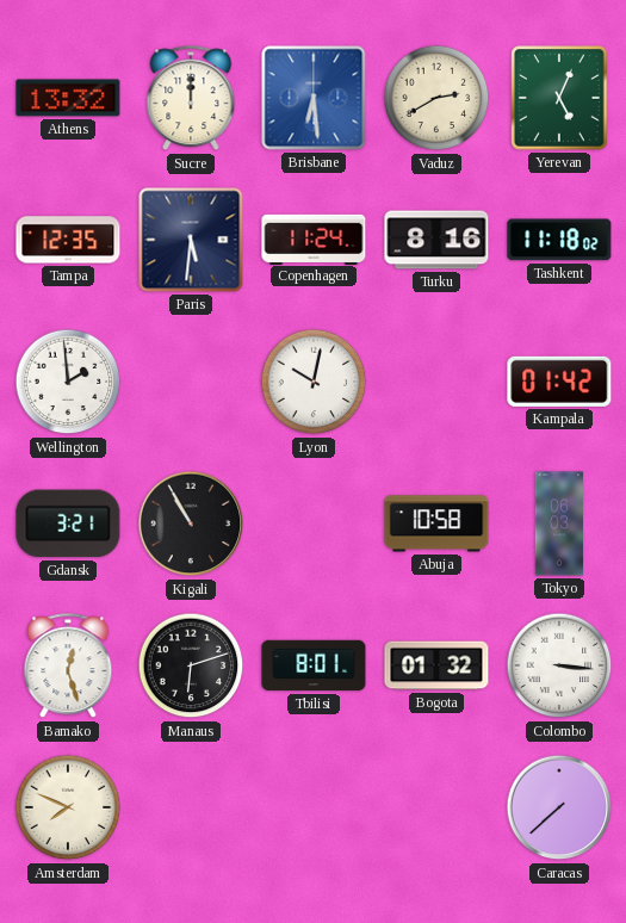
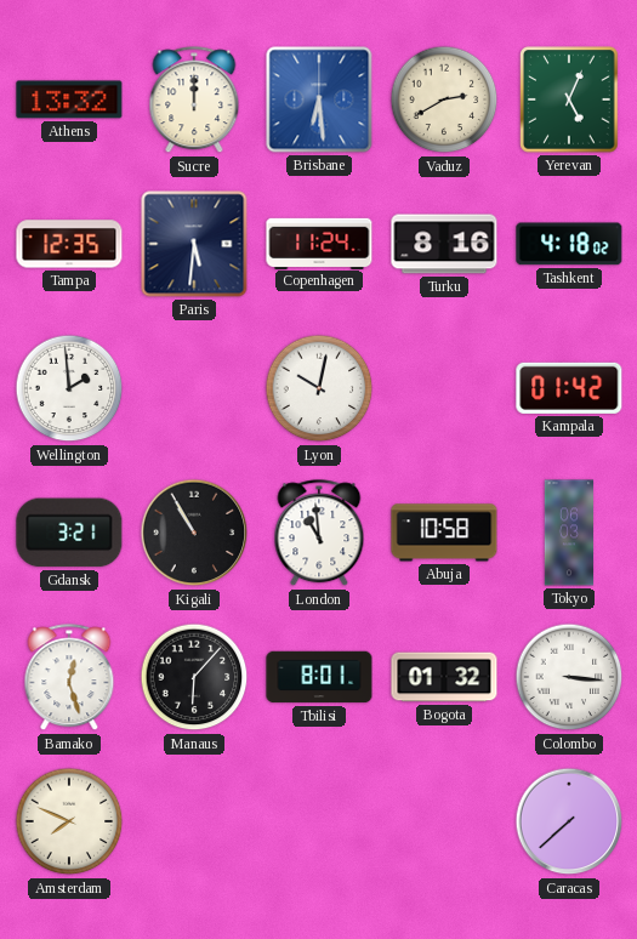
Tashkent: 11:18 -> 4:18
London: none -> 10:59
Manaus: 6:12 -> 6:07
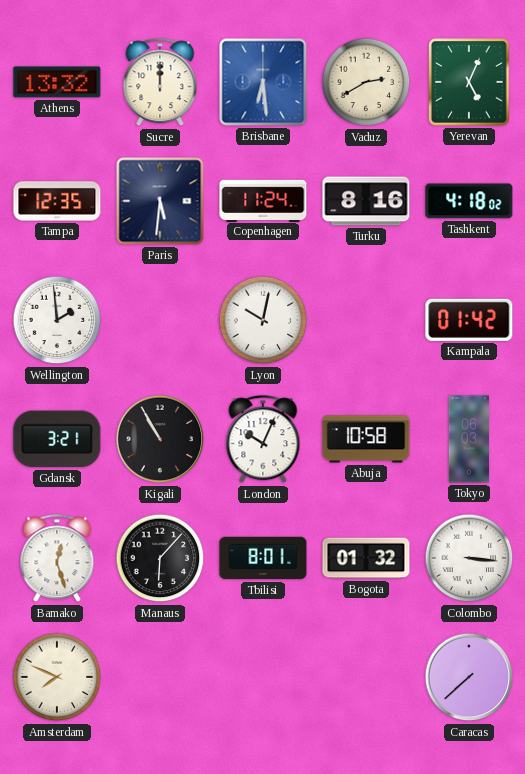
London: 10:59 -> 10:04
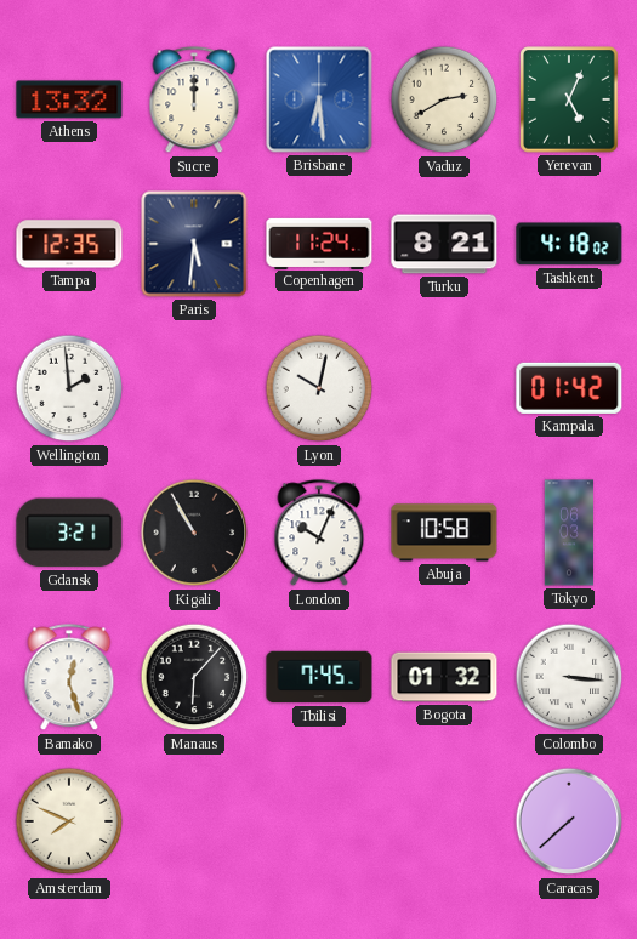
Turku: 8:16 -> 8:21
Tbilisi: 8:01 -> 7:45
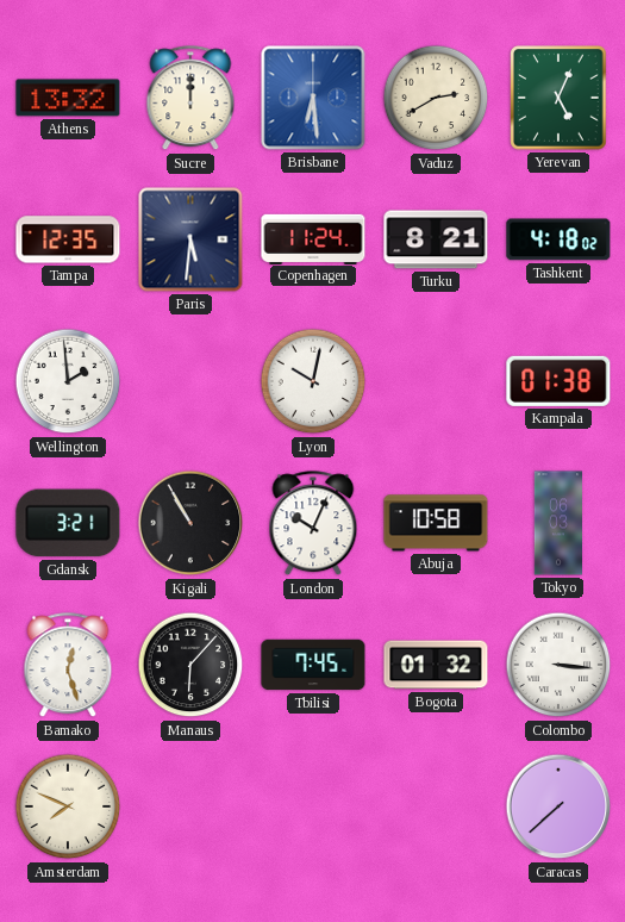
Kampala: 01:42 -> 01:38
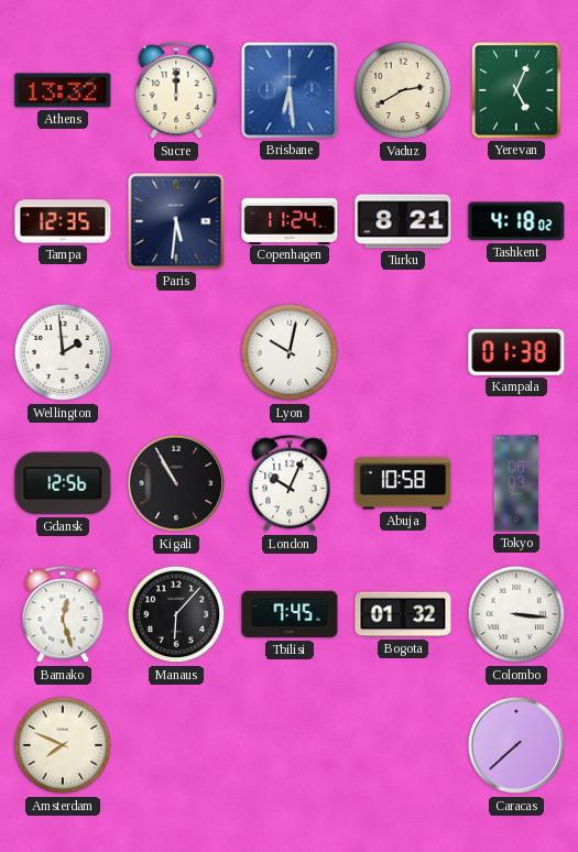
Gdansk: 3:21 -> 12:56
